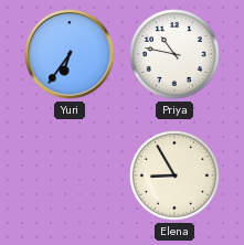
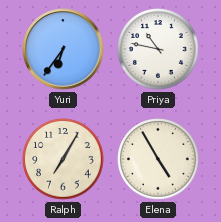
Ralph: none -> 7:05
Elena: 8:55 -> 4:55
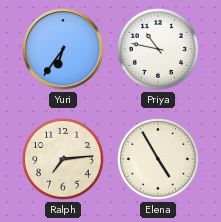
Ralph: 7:05 -> 7:14
